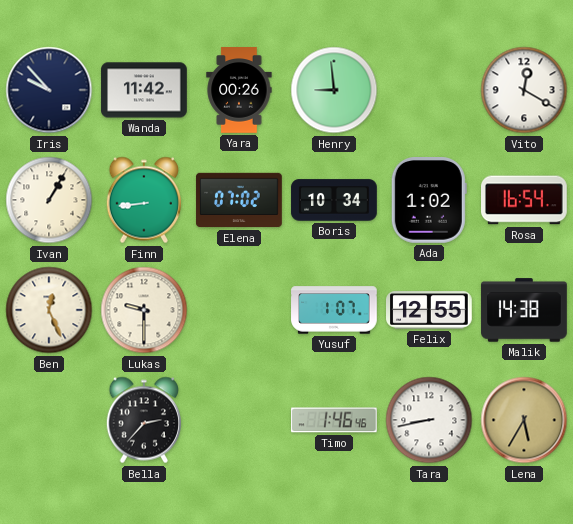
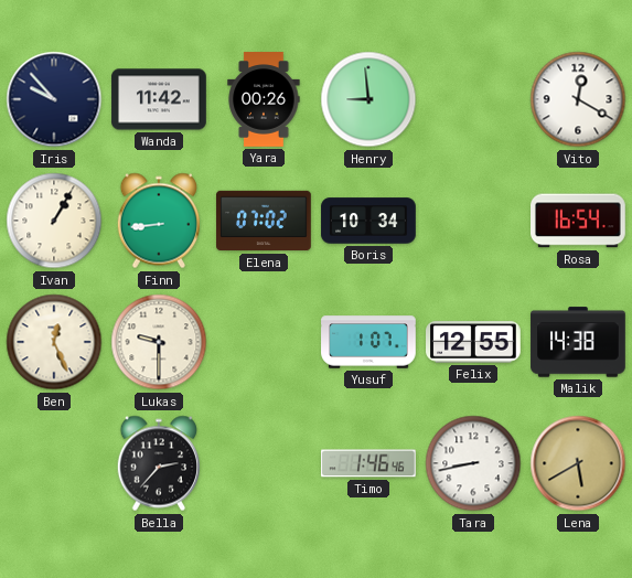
Ada: 1:02 -> none
Lena: 5:35 -> 5:40
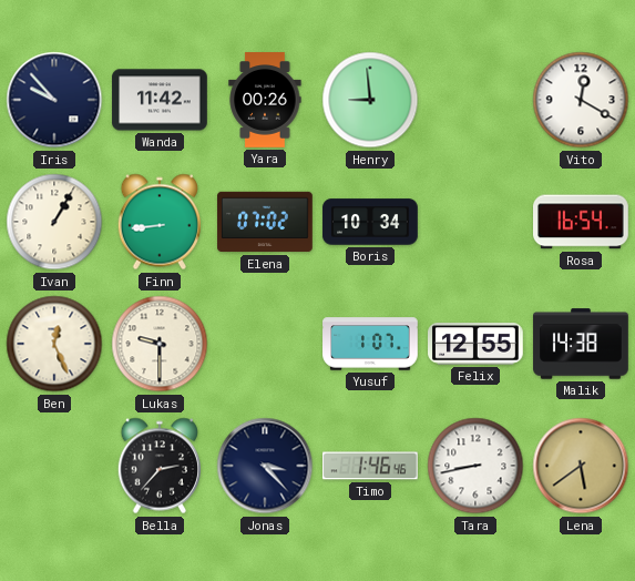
Jonas: none -> 3:23
Lena: 5:40 -> 5:39
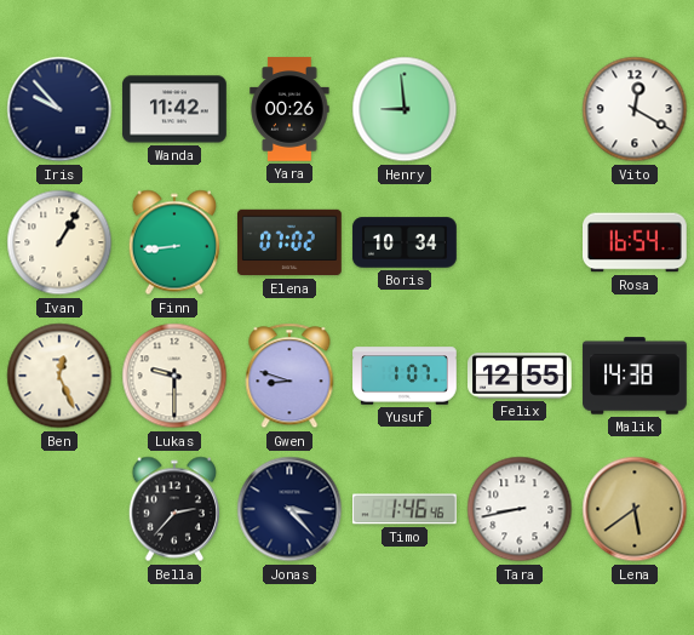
Gwen: none -> 8:48
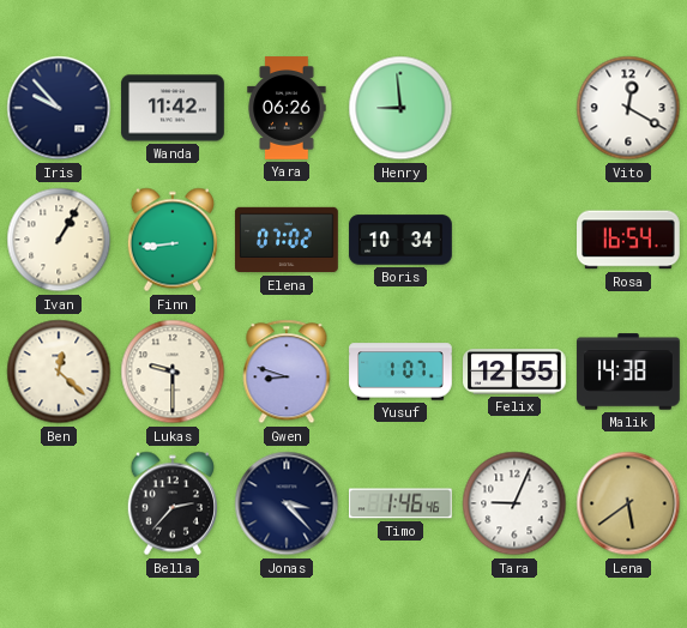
Yara: 00:26 -> 06:26
Ben: 12:26 -> 12:22
Tara: 8:43 -> 9:04
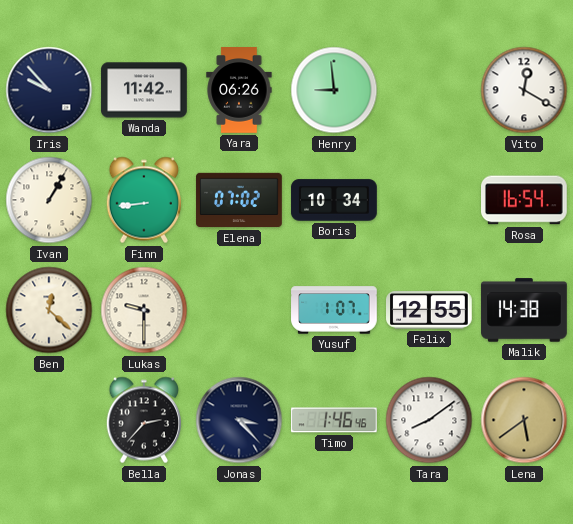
Gwen: 8:48 -> none
Tara: 9:04 -> 8:09
